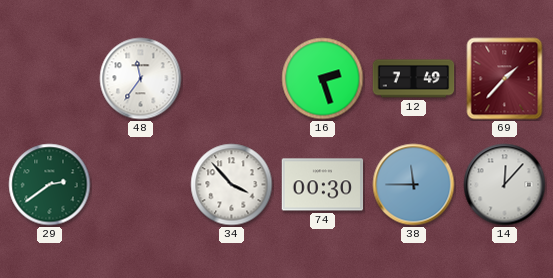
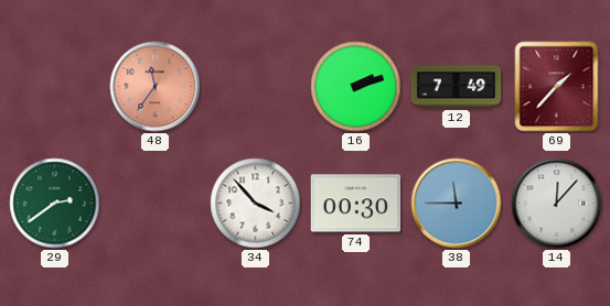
48 dial: white -> salmon
16: 2:27 -> 2:12
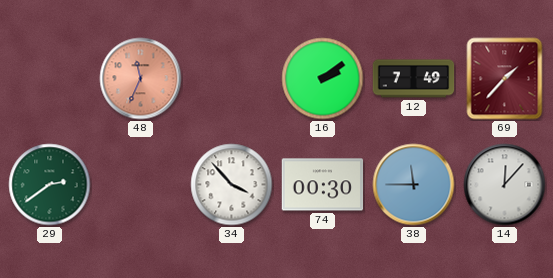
48: 11:36 -> 11:34
16: 2:12 -> 2:09
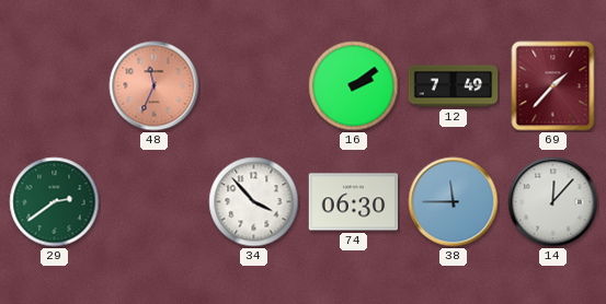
74: 00:30 -> 06:30
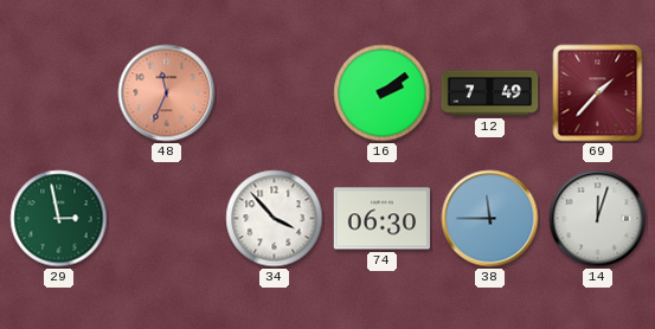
29: 2:39 -> 2:58
14: 12:07 -> 12:03
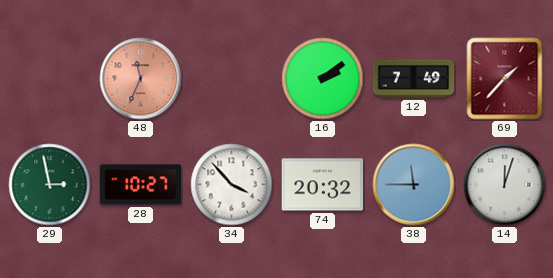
28: none -> 10:27
74: 06:30 -> 20:32
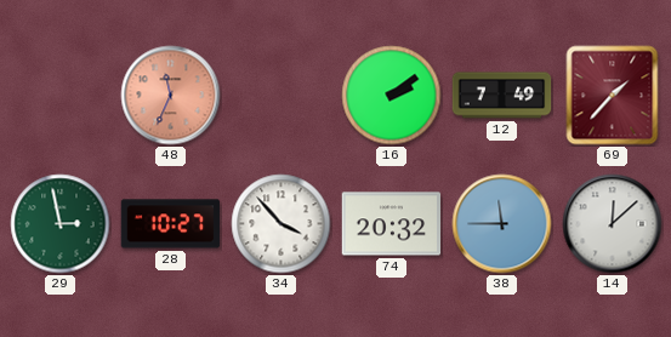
14: 12:03 -> 12:08
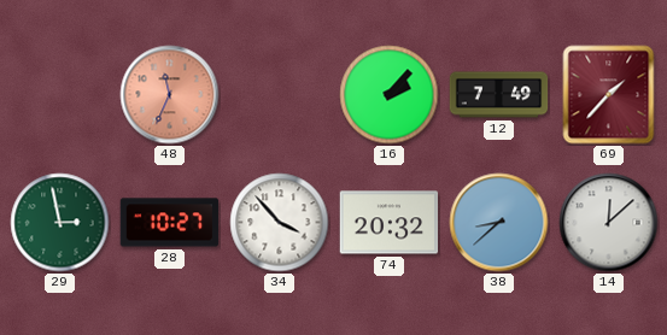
16: 2:09 -> 2:07
38: 11:45 -> 8:38
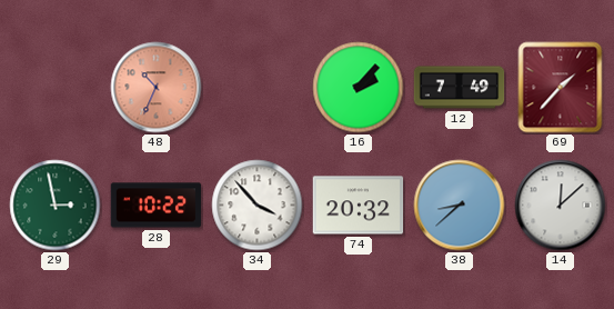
48: 11:34 -> 10:34
28: 10:27 -> 10:22
